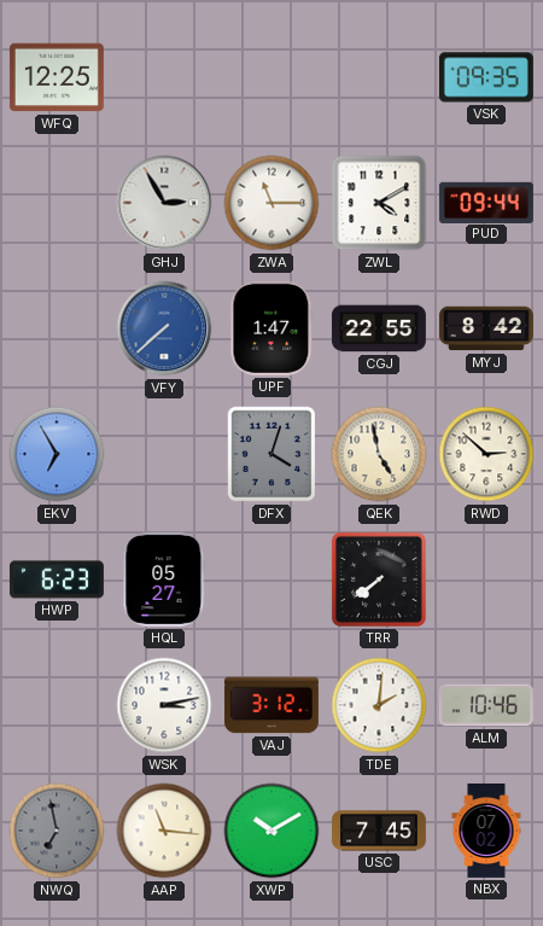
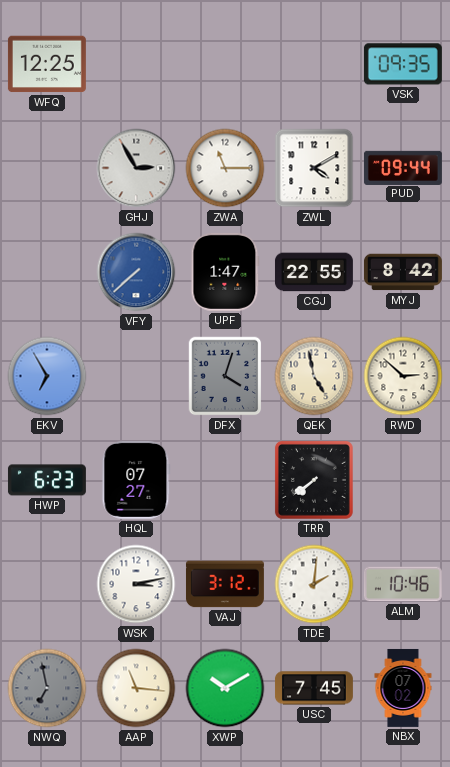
HQL: 05:27 -> 07:27
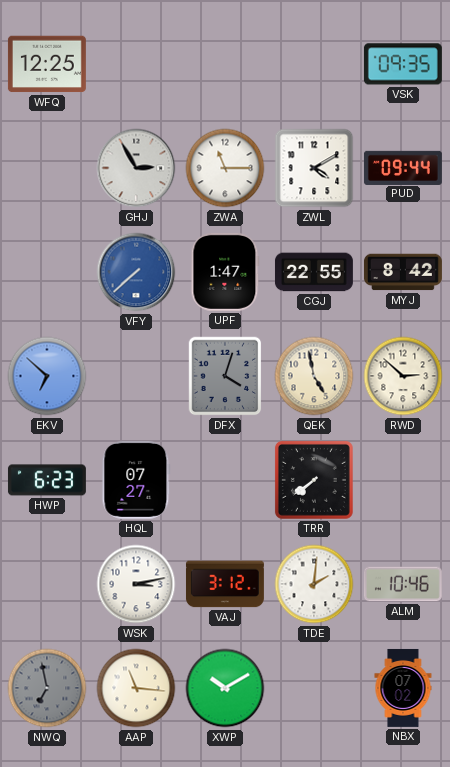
EKV: 6:55 -> 6:52
USC: 7:45 -> none
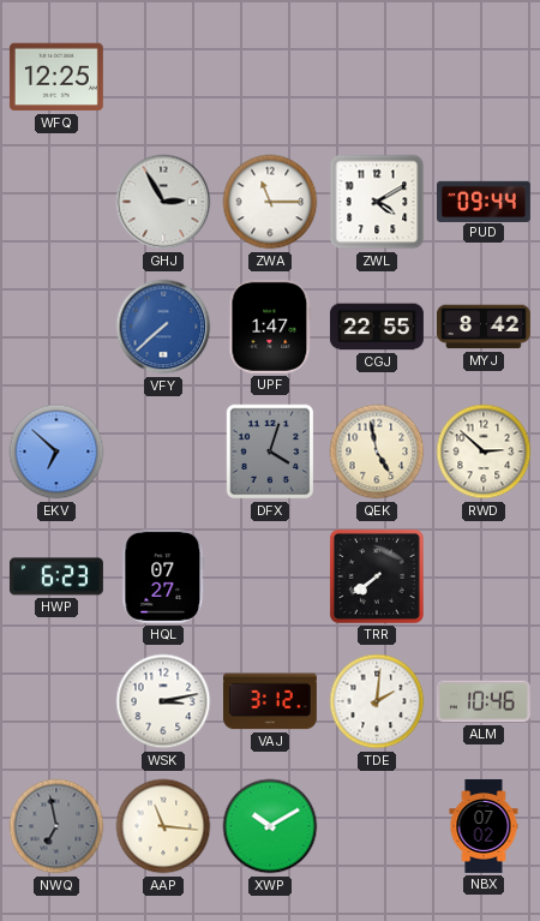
VSK: 09:35 -> none
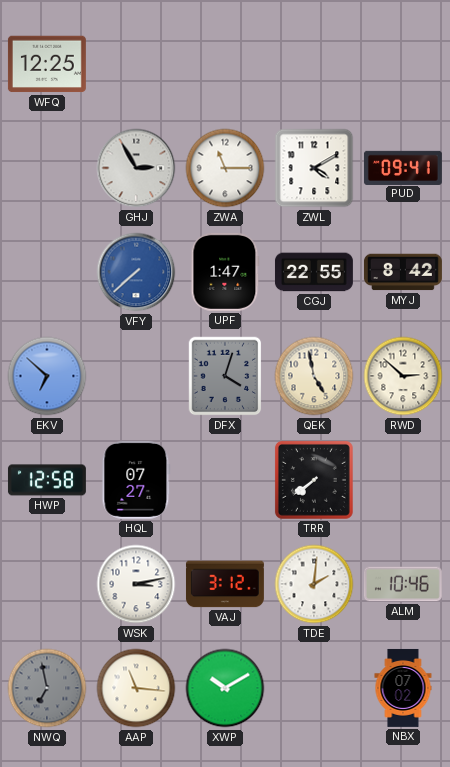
PUD: 09:44 -> 09:41
HWP: 6:23 -> 12:58
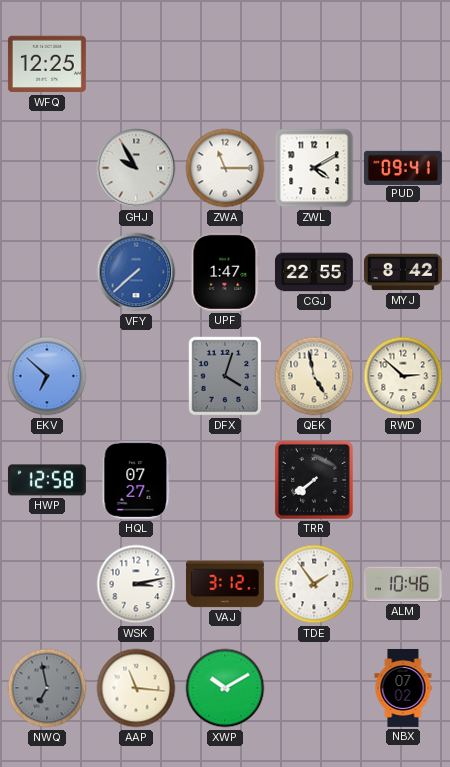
GHJ: 2:55 -> 9:55
TDE: 2:01 -> 1:54
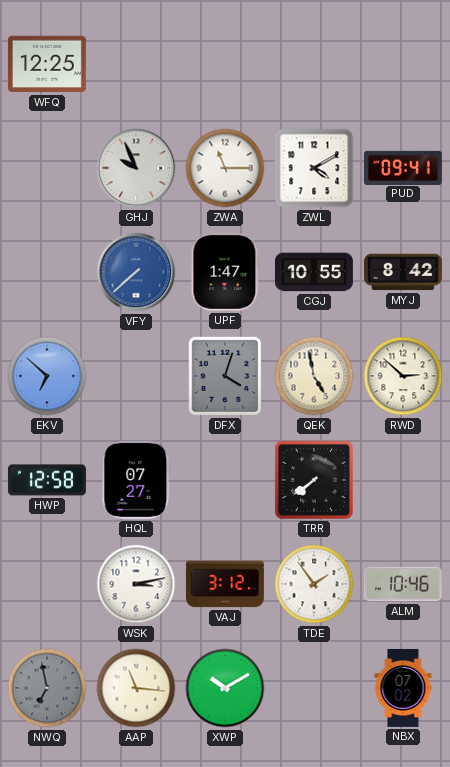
GHJ: 9:55 -> 9:56
CGJ: 22:55 -> 10:55
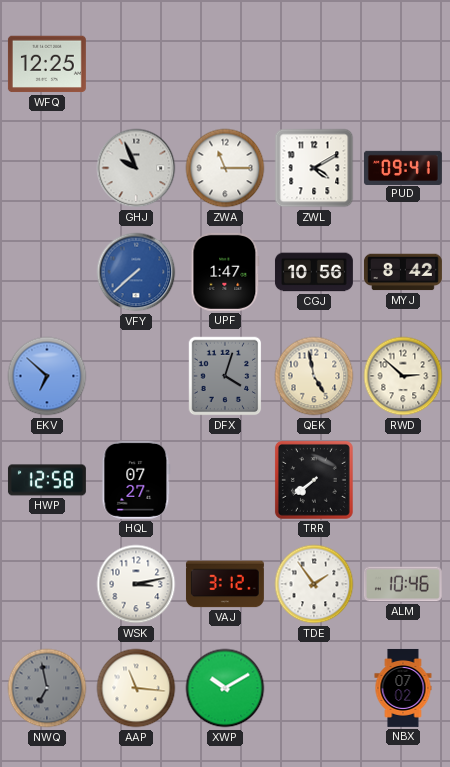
CGJ: 10:55 -> 10:56
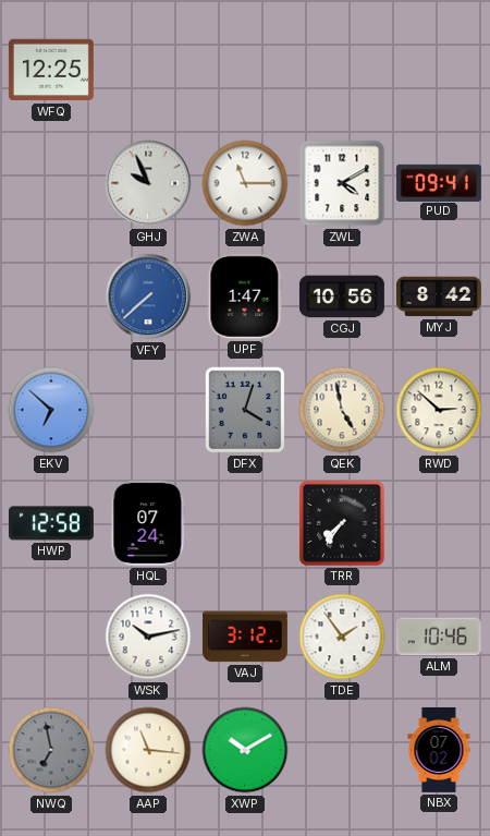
HQL: 07:27 -> 07:24
TRR: 7:39 -> 7:36
WSK: 3:13 -> 10:13
